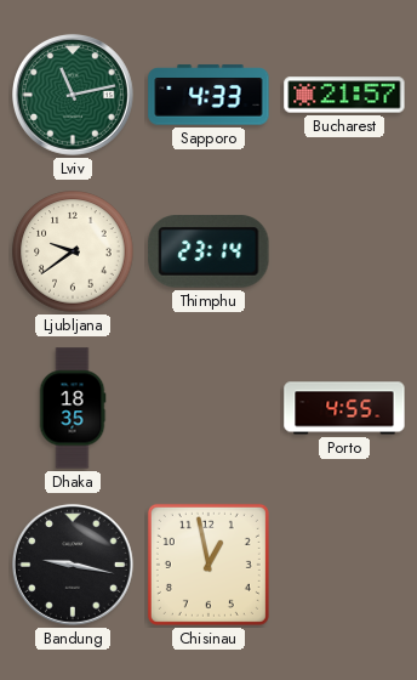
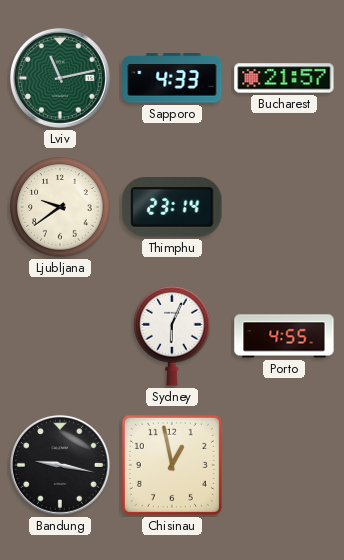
Dhaka: 18:35 -> none
Sydney: none -> 6:04
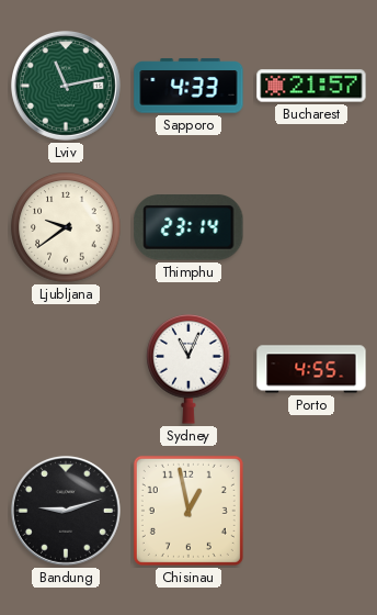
Sydney: 6:04 -> 11:04
Bandung: 9:17 -> 9:12
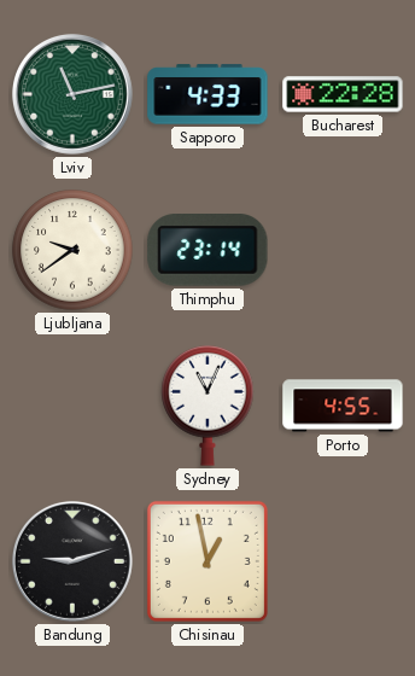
Bucharest: 21:57 -> 22:28
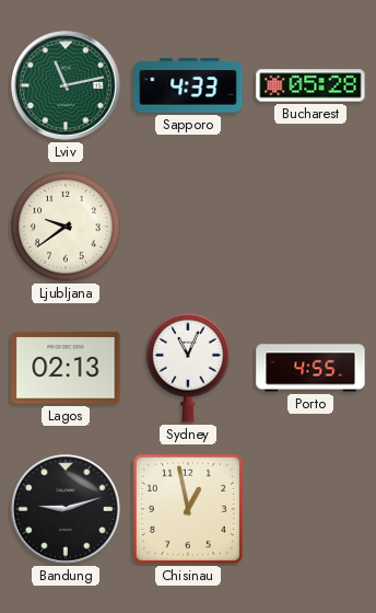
Bucharest: 22:28 -> 05:28
Thimphu: 23:14 -> none
Lagos: none -> 02:13
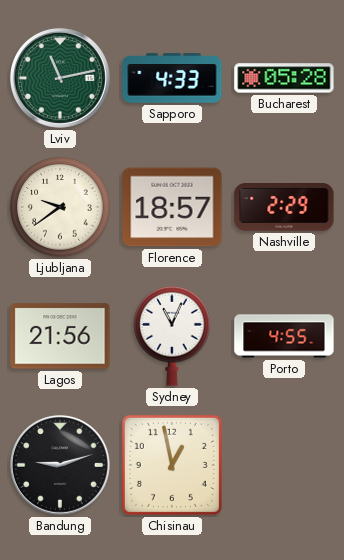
Florence: none -> 18:57
Nashville: none -> 2:29
Lagos: 02:13 -> 21:56
